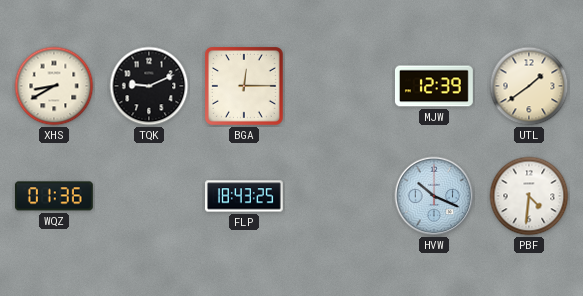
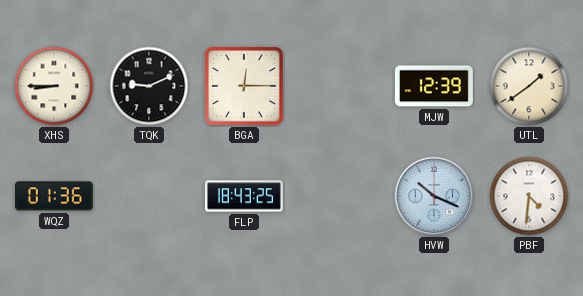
XHS: 8:40 -> 8:45
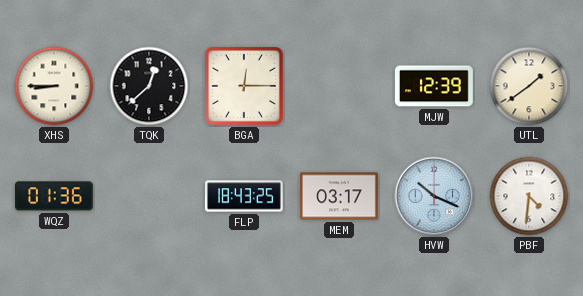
TQK: 9:11 -> 12:38
MEM: none -> 03:17
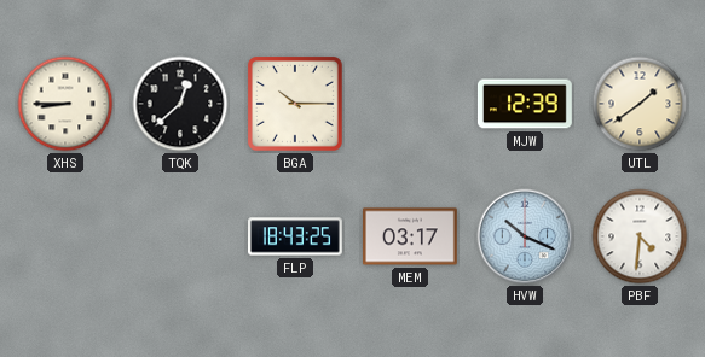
BGA: 12:15 -> 10:15
WQZ: 01:36 -> none
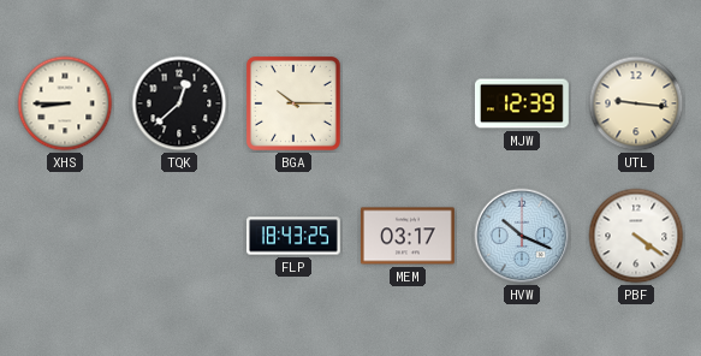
UTL: 1:39 -> 9:16
PBF: 4:31 -> 4:21
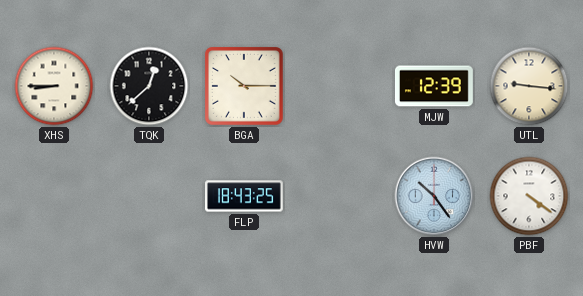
MEM: 03:17 -> none
HVW: 10:19 -> 10:24
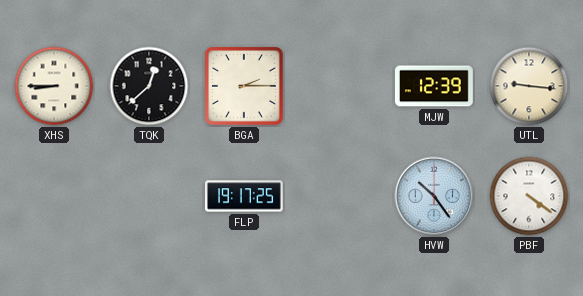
BGA: 10:15 -> 2:15
FLP: 18:43 -> 19:17
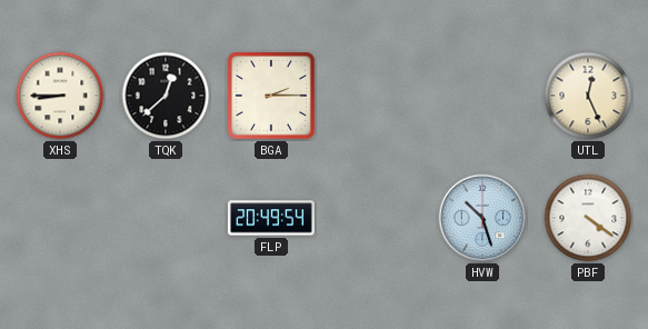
MJW: 12:39 -> none
UTL: 9:16 -> 12:26
FLP: 19:17 -> 20:49
HVW: 10:24 -> 10:27
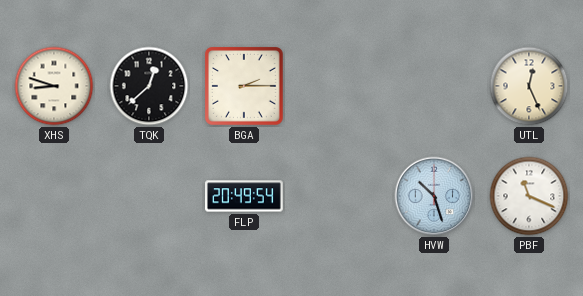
XHS: 8:45 -> 8:48
PBF: 4:21 -> 11:19
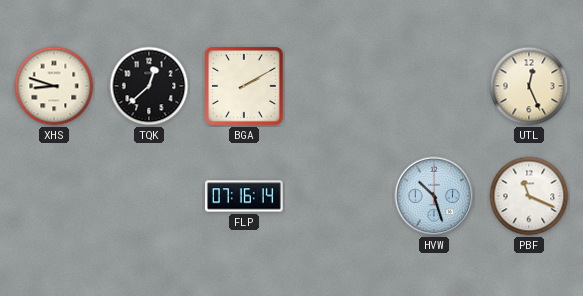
BGA: 2:15 -> 2:10
FLP: 20:49 -> 07:16
